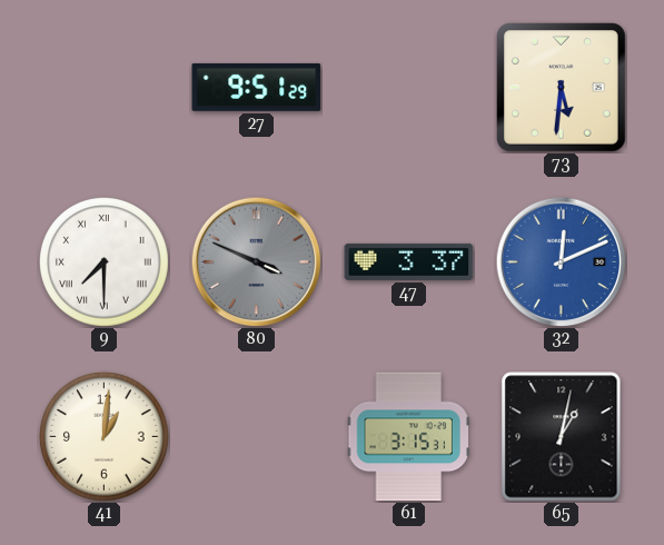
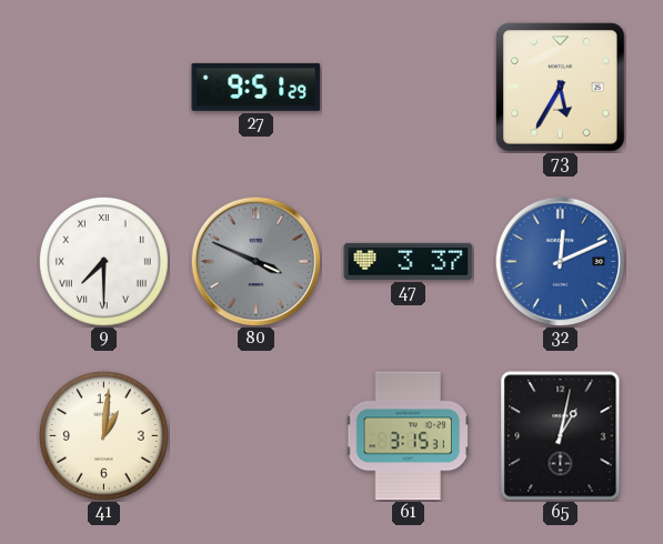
73: 5:31 -> 5:35
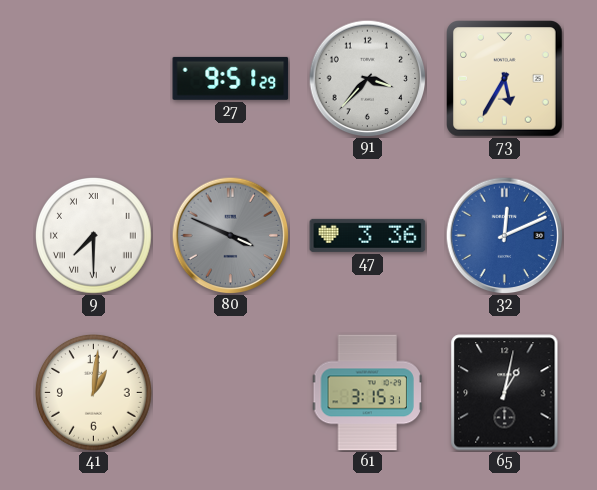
91: none -> 3:37
47: 3:37 -> 3:36
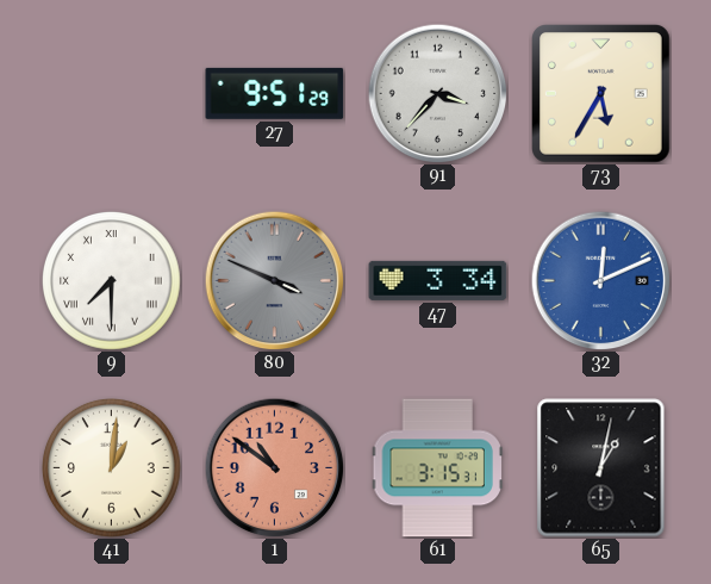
47: 3:36 -> 3:34
1: none -> 10:51
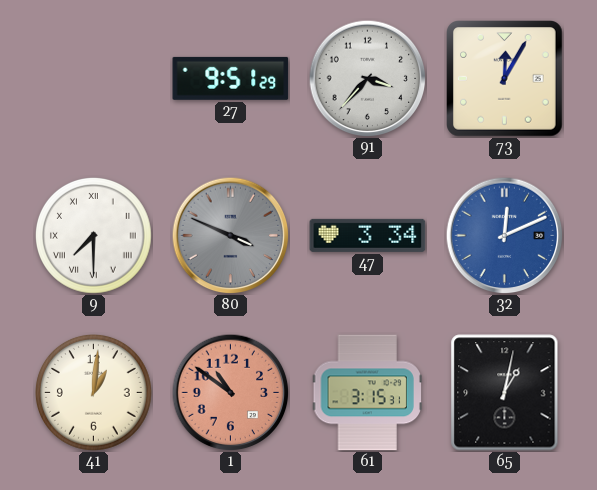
73: 5:35 -> 12:05
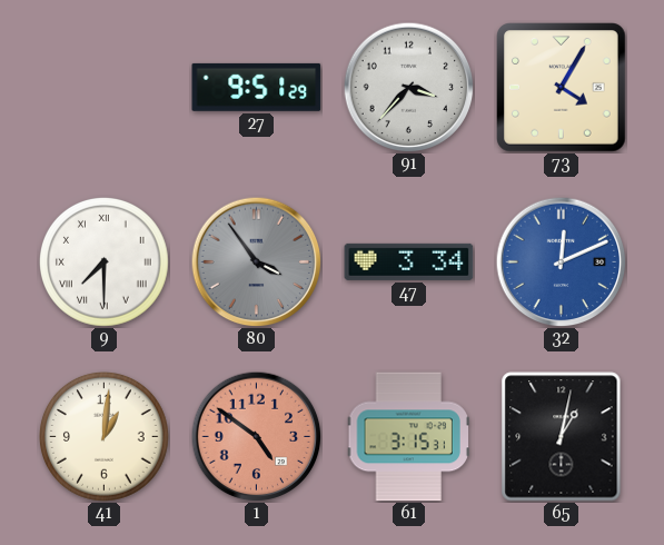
73: 12:05 -> 4:05
80: 3:49 -> 3:54
1: 10:51 -> 4:51
